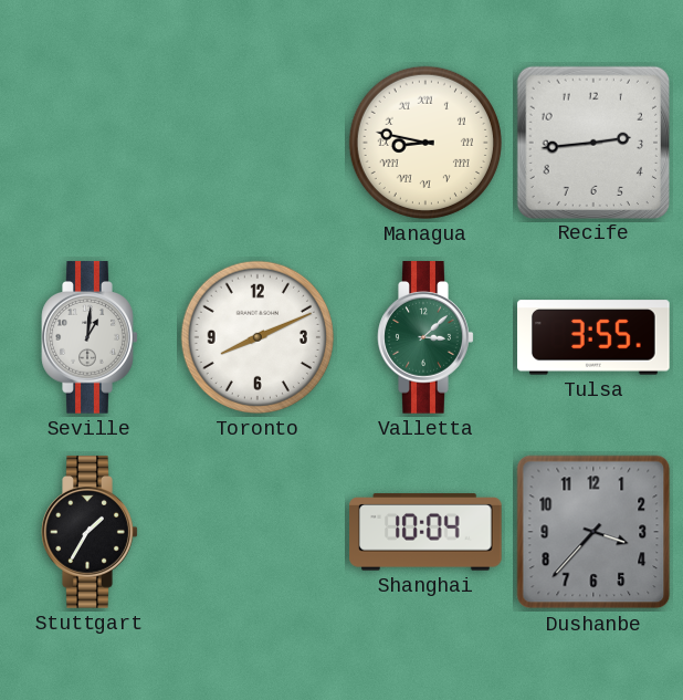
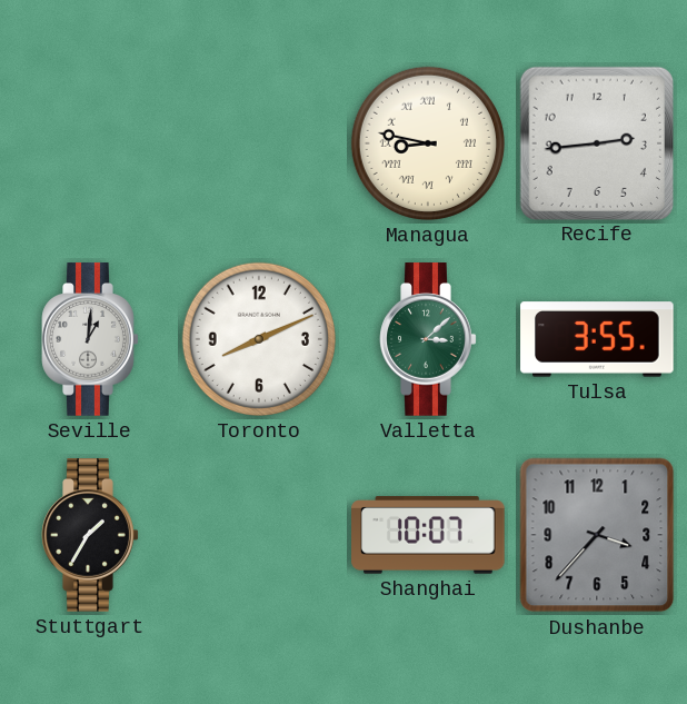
Shanghai: 10:04 -> 10:07
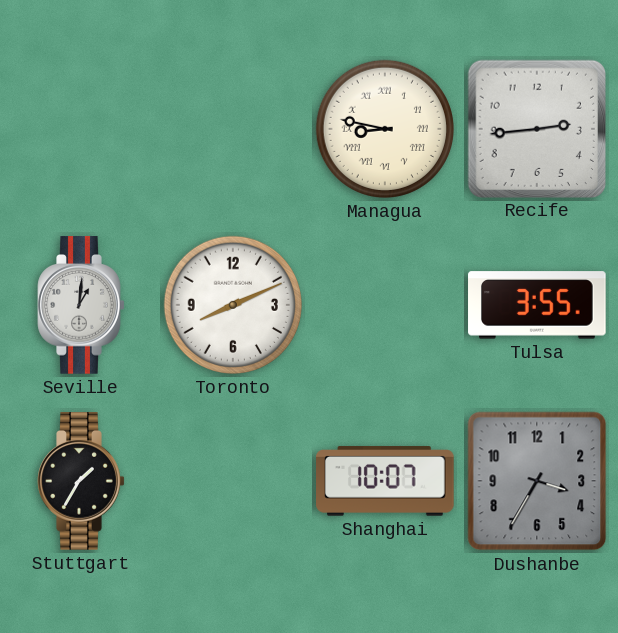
Valletta: 3:08 -> none
Dushanbe: 3:37 -> 3:35
